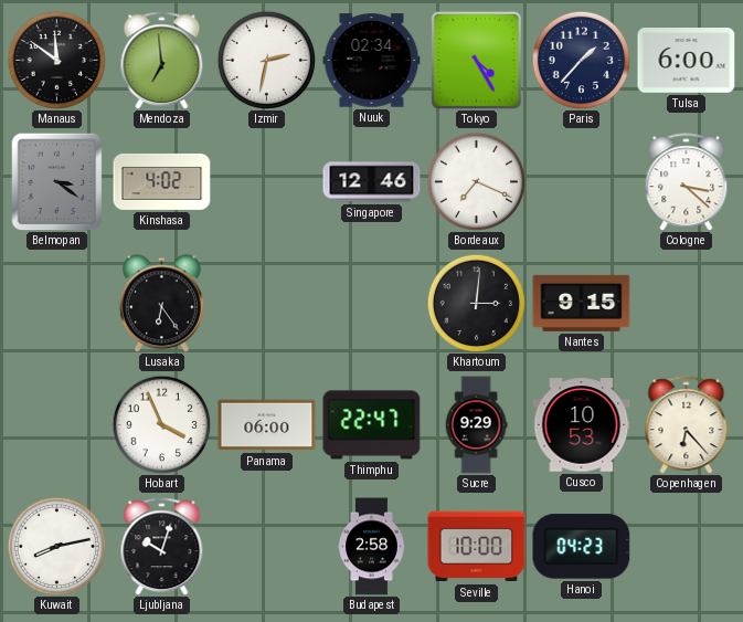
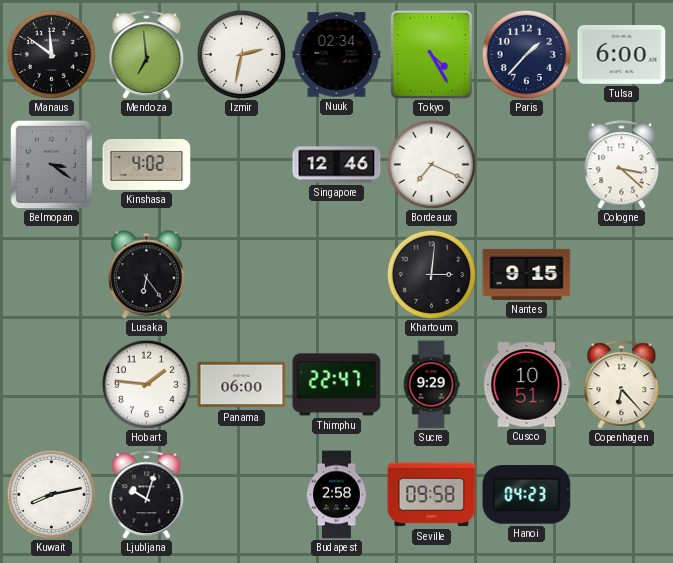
Hobart: 3:56 -> 1:46
Cusco: 10:53 -> 10:51
Seville: 10:00 -> 09:58
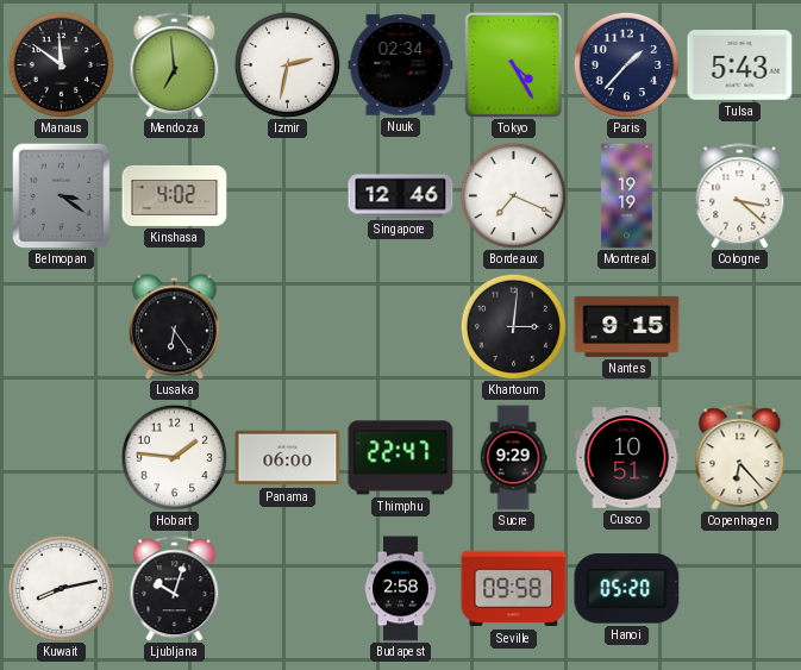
Tulsa: 6:00 -> 5:43
Montreal: none -> 19:19
Hanoi: 04:23 -> 05:20
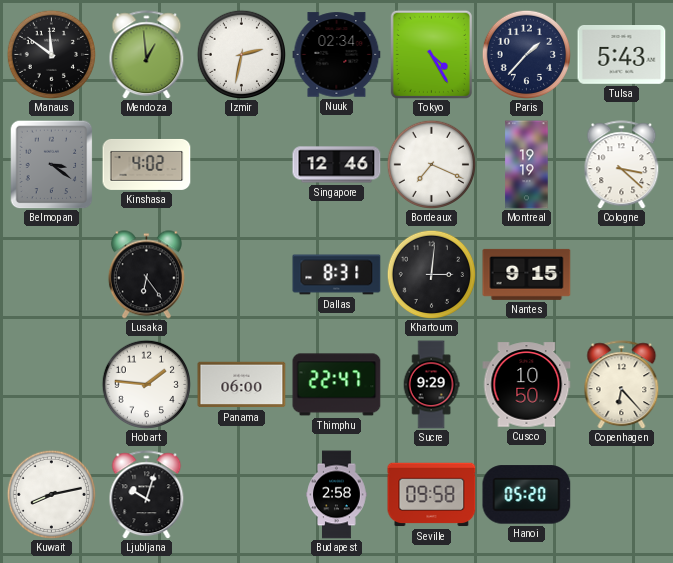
Mendoza: 6:59 -> 12:59
Dallas: none -> 8:31
Cusco: 10:51 -> 10:50
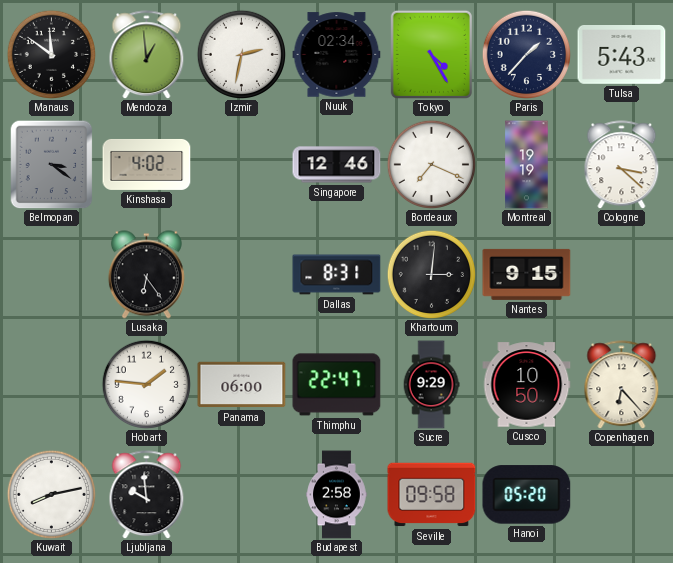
Ljubljana: 10:03 -> 9:59
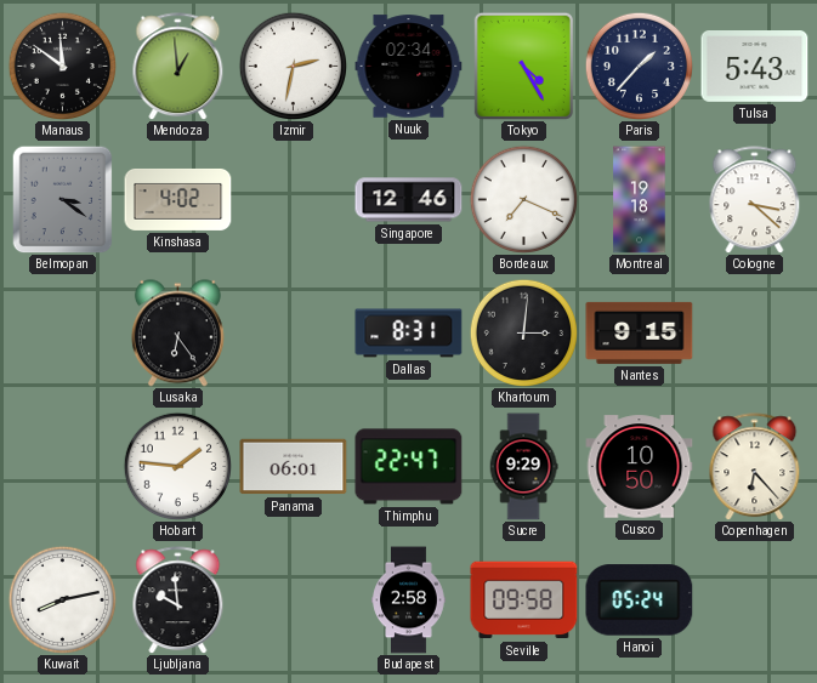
Montreal: 19:19 -> 19:18
Panama: 06:00 -> 06:01
Hanoi: 05:20 -> 05:24
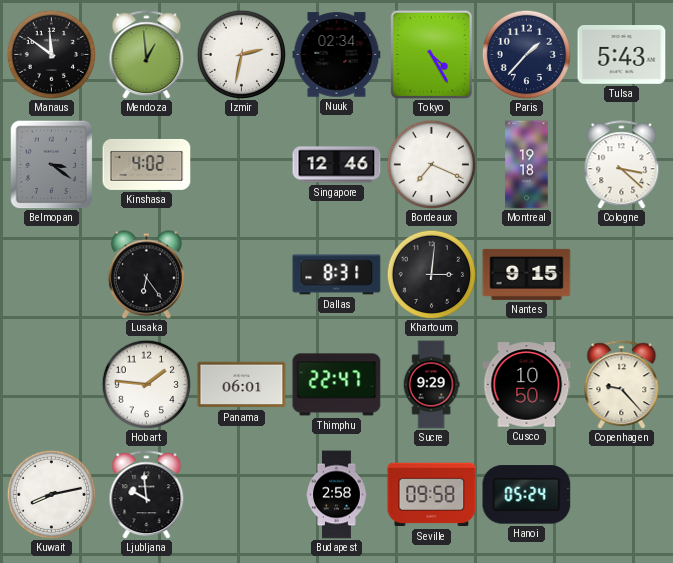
Copenhagen: 6:23 -> 9:23
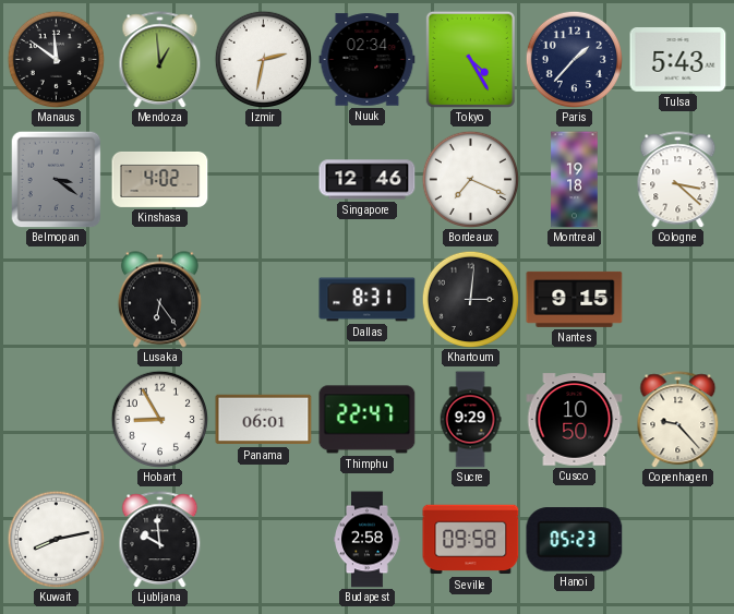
Hobart: 1:46 -> 8:55
Hanoi: 05:24 -> 05:23
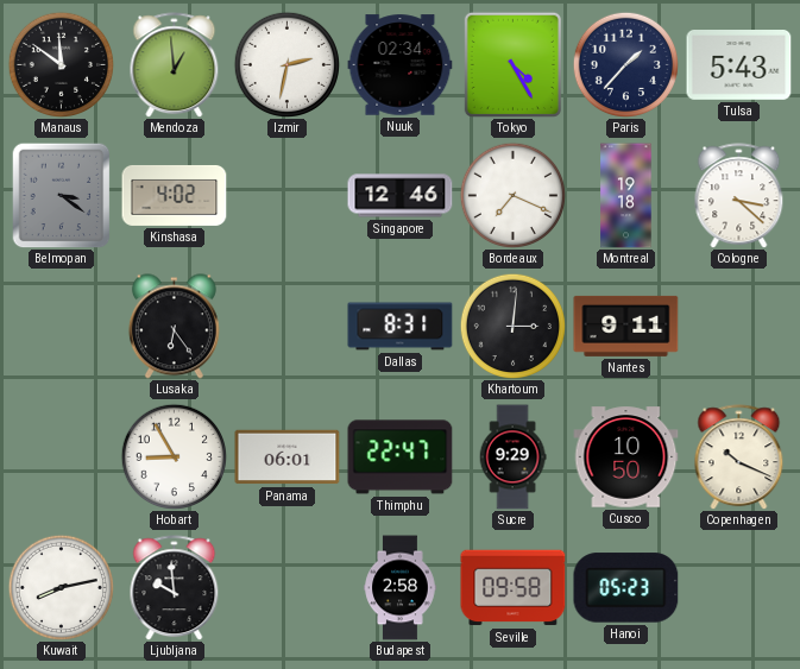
Nantes: 9:15 -> 9:11
Copenhagen: 9:23 -> 10:19
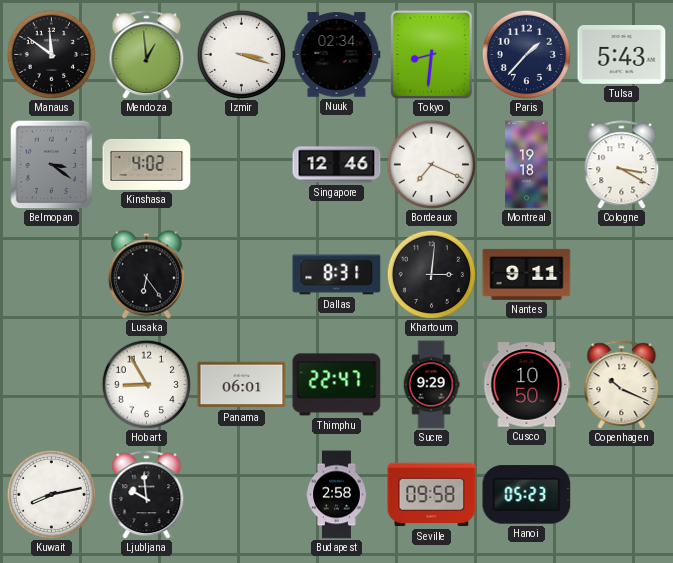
Izmir: 2:32 -> 3:18
Tokyo: 4:25 -> 8:31
Cologne: 3:22 -> 3:20
